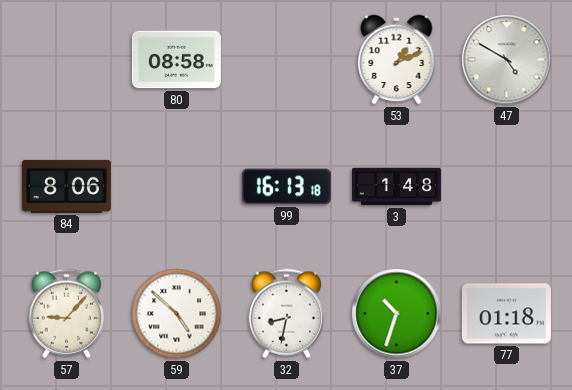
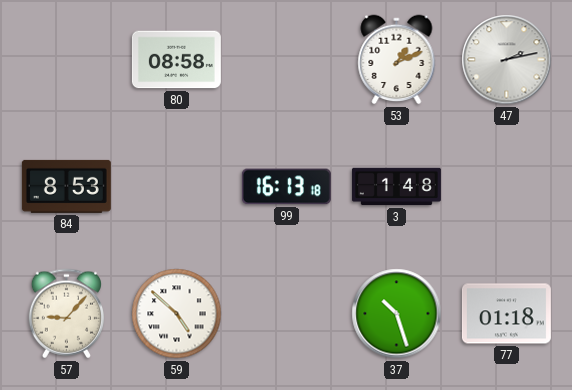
47: 4:50 -> 2:13
84: 8:06 -> 8:53
32: 8:32 -> none
37: 10:33 -> 10:27
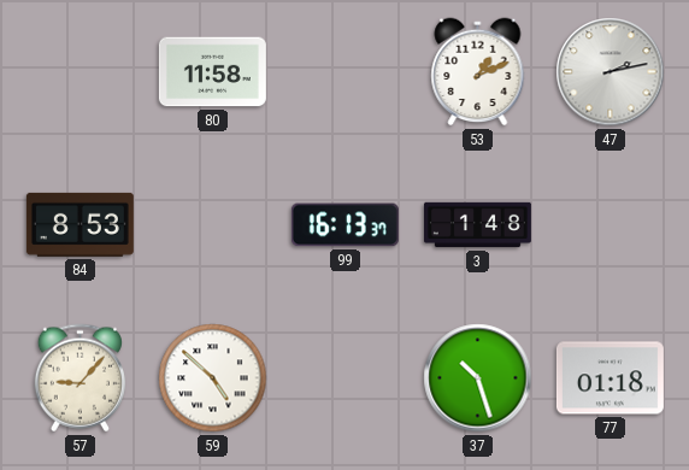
80: 08:58 -> 11:58
99: 16:13:18 -> 16:13:37
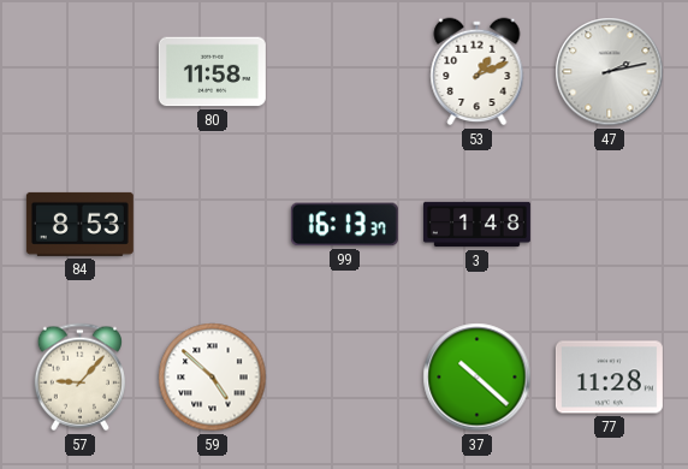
37: 10:27 -> 10:22
77: 01:18 -> 11:28
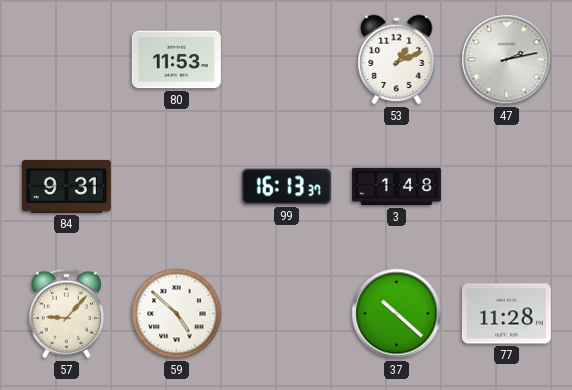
80: 11:58 -> 11:53
84: 8:53 -> 9:31
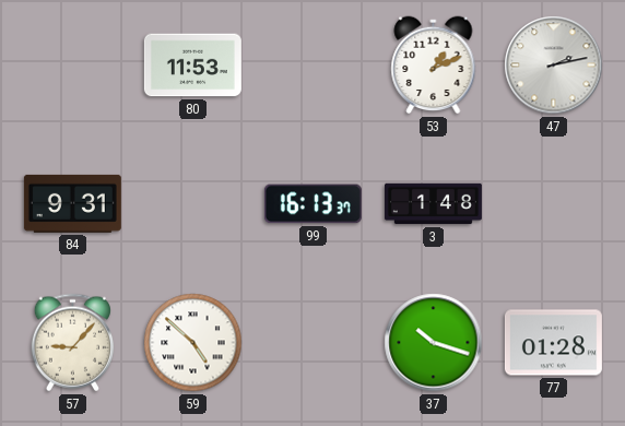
37: 10:22 -> 10:18
77: 11:28 -> 01:28
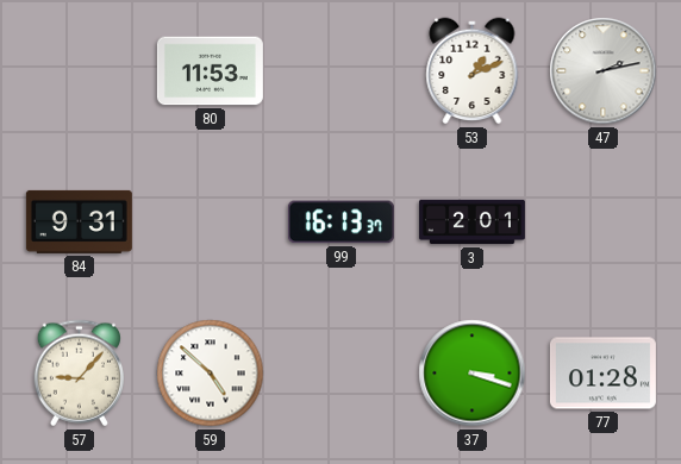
3: 1:48 -> 2:01
37: 10:18 -> 3:18
